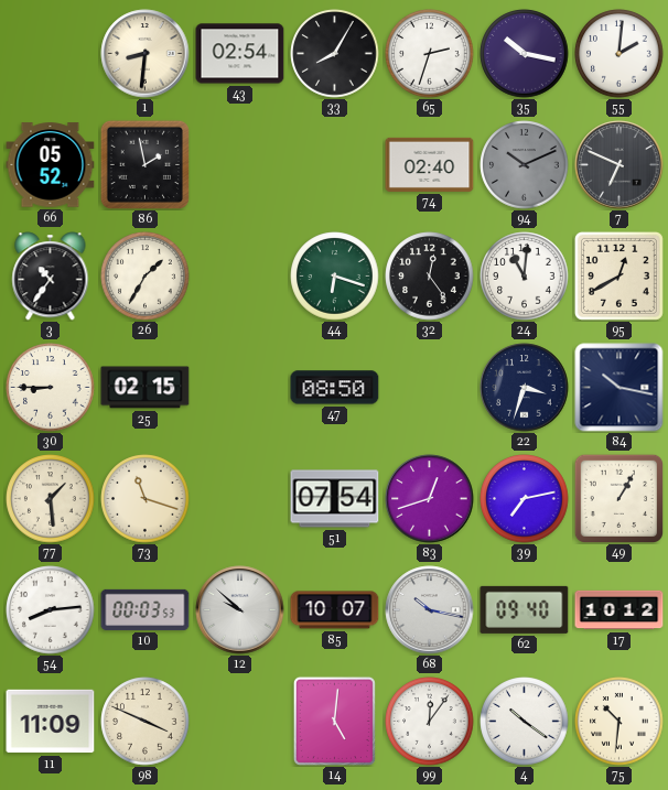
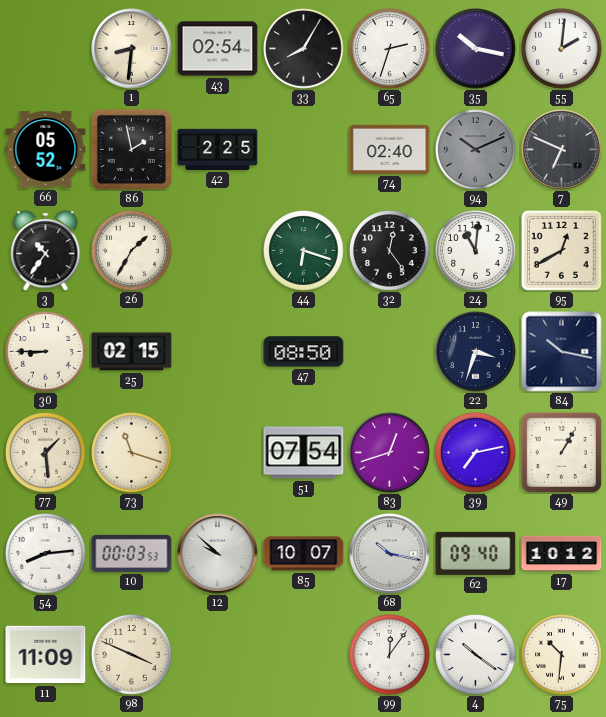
42: none -> 2:25
14: 5:01 -> none
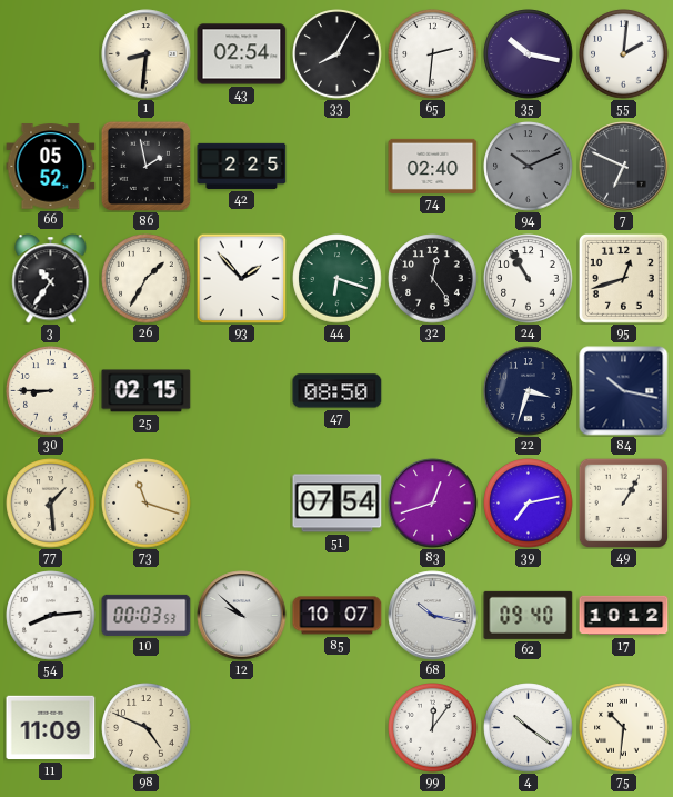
65: 2:33 -> 2:31
93: none -> 1:53
24: 11:01 -> 10:55
95: 12:40 -> 12:42
98: 3:49 -> 4:49
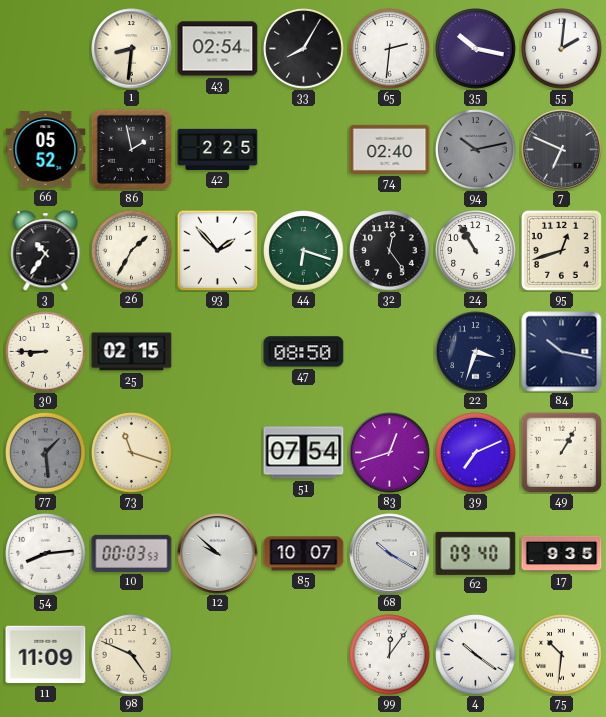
94: 10:11 -> 10:13
77 dial: cream -> grey
39: 7:13 -> 7:11
68: 10:17 -> 10:20
17: 10:12 -> 9:35
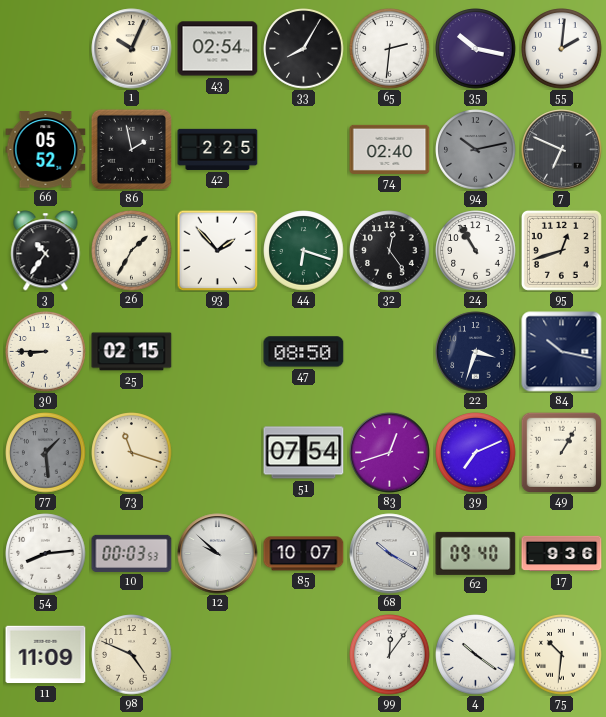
1: 8:31 -> 10:04
17: 9:35 -> 9:36
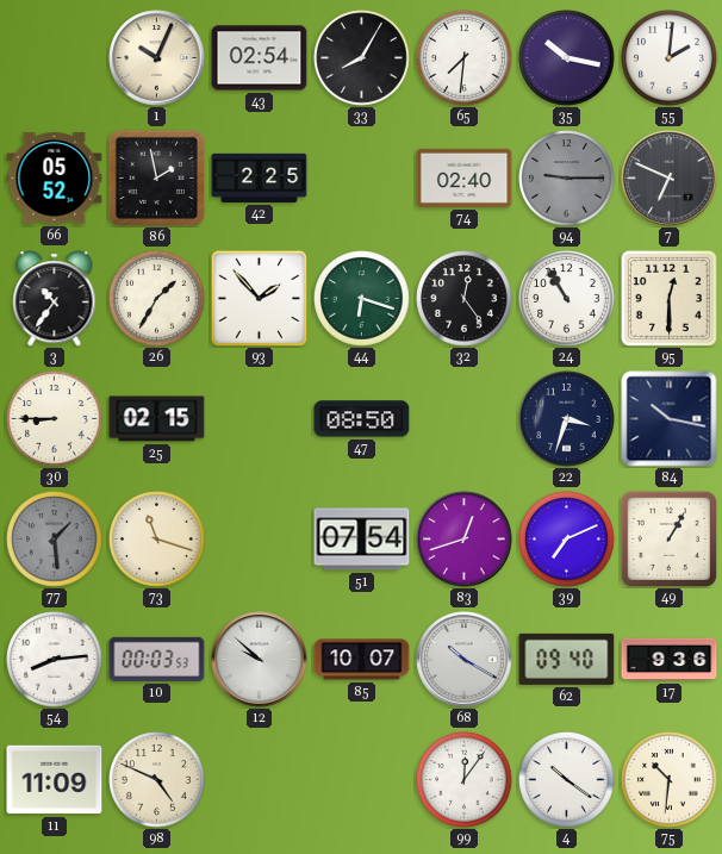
65: 2:31 -> 7:31
94: 10:13 -> 9:15
95: 12:42 -> 12:30
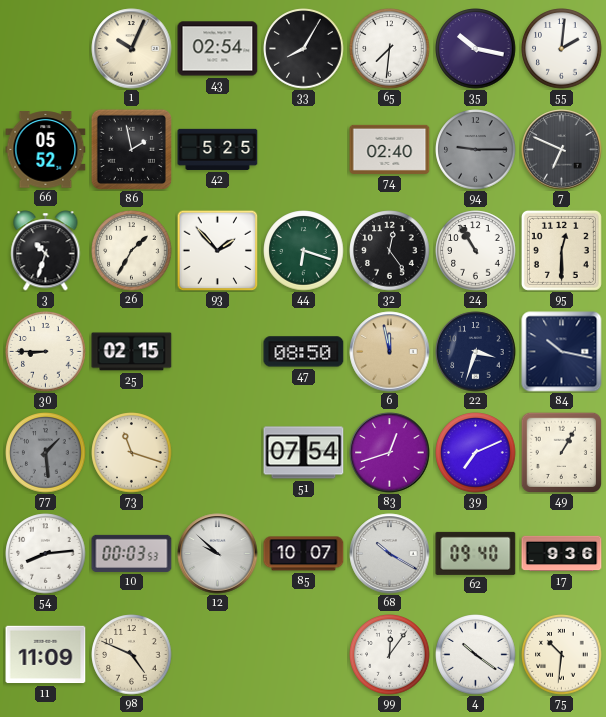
42: 2:25 -> 5:25
3: 10:36 -> 10:33
6: none -> 11:58
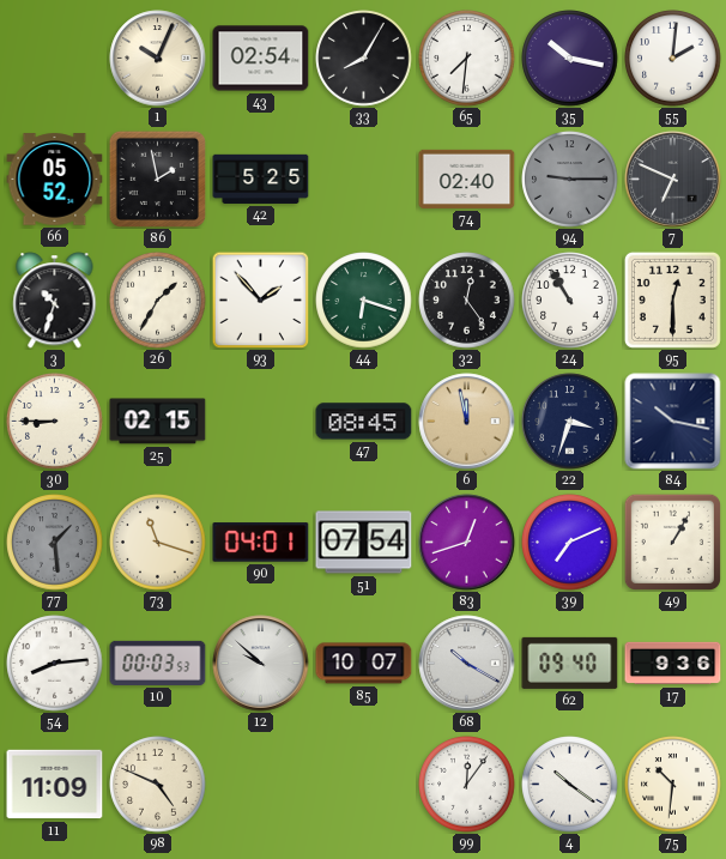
47: 08:50 -> 08:45
90: none -> 04:01
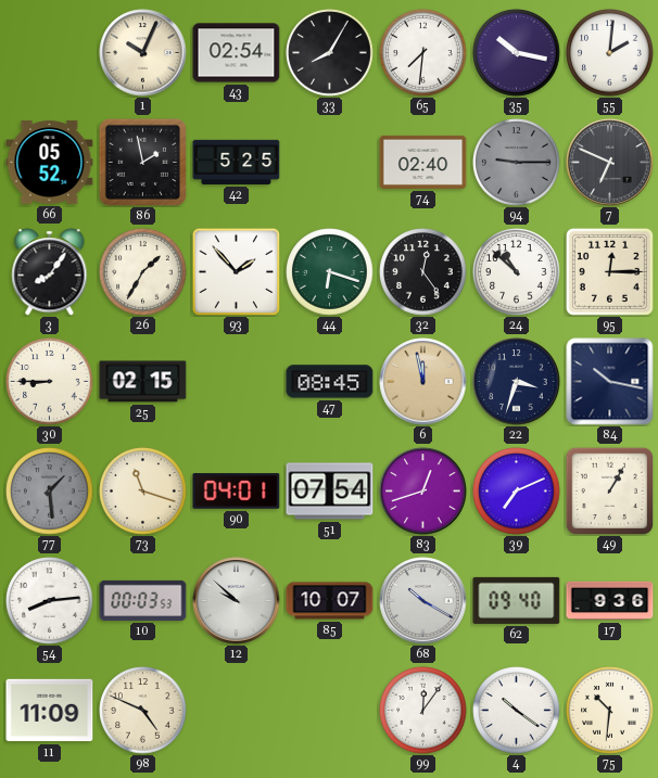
3: 10:33 -> 8:06
24: 10:55 -> 10:52
95: 12:30 -> 12:15
